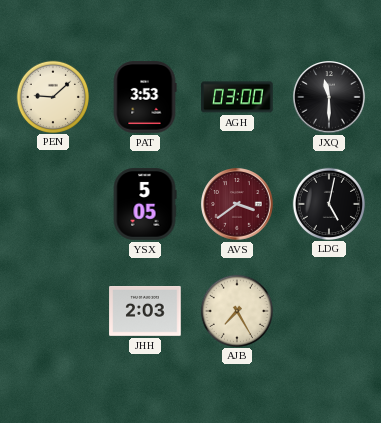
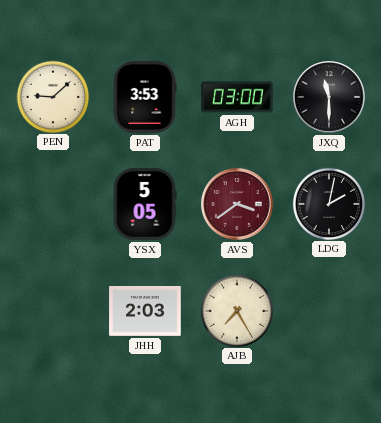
LDG: 5:02 -> 2:02
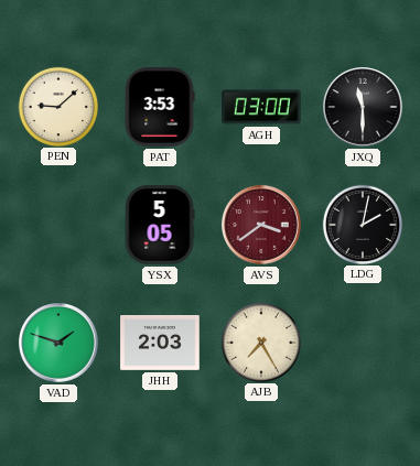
VAD: none -> 1:48
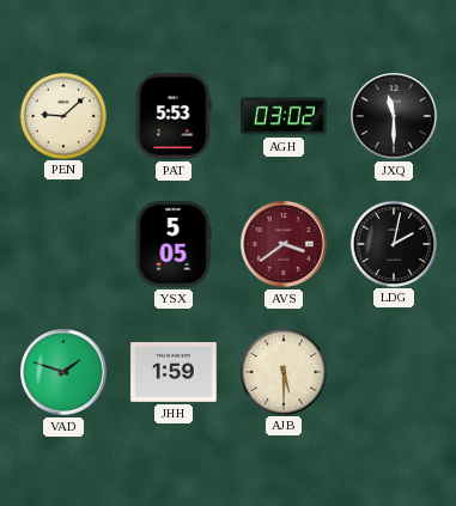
PAT: 3:53 -> 5:53
AGH: 03:00 -> 03:02
JHH: 2:03 -> 1:59
AJB: 7:25 -> 5:30
